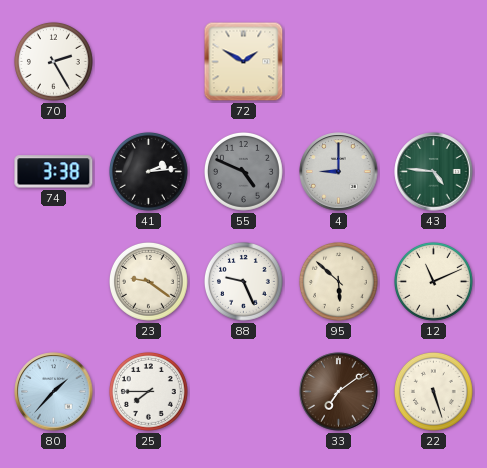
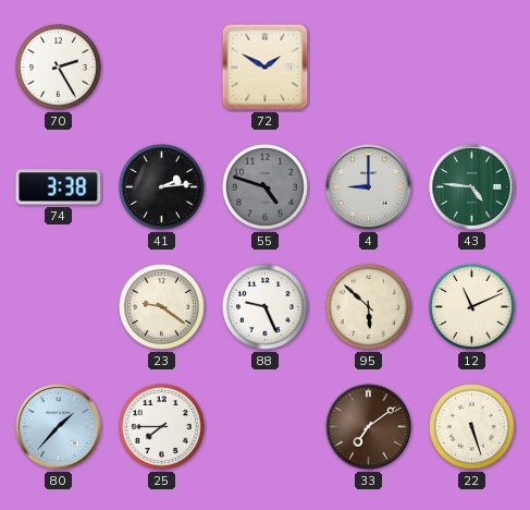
55: 4:49 -> 4:48
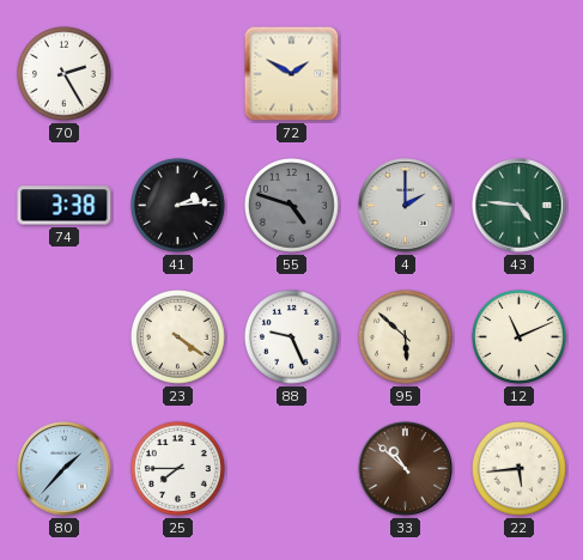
4: 9:00 -> 2:00
23: 9:21 -> 4:21
33: 7:09 -> 10:52
22: 5:27 -> 5:44
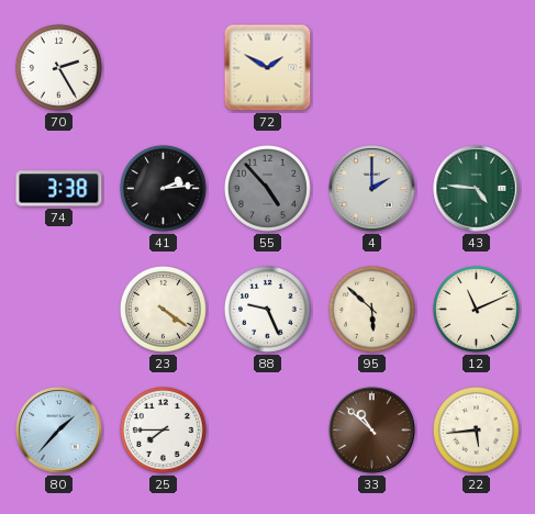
55: 4:48 -> 4:53
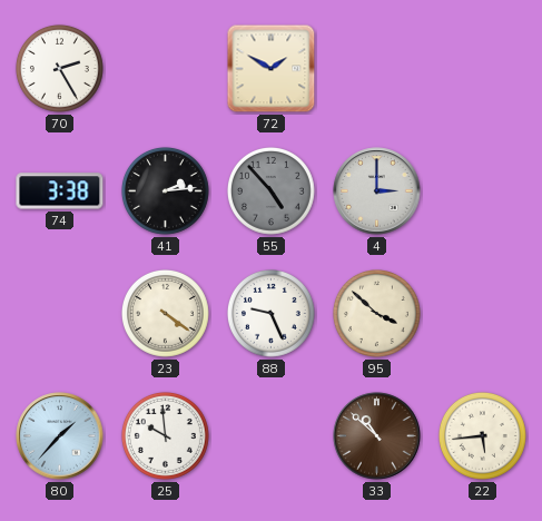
4: 2:00 -> 3:00
43: 4:46 -> none
95: 5:52 -> 3:52
12: 11:11 -> none
25: 7:45 -> 9:59
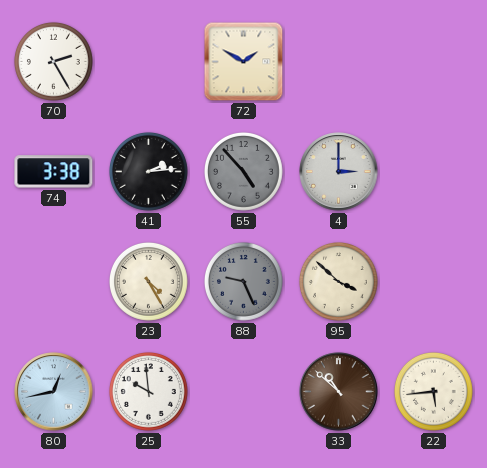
23: 4:21 -> 4:25
88 dial: white -> grey
80: 1:37 -> 12:43
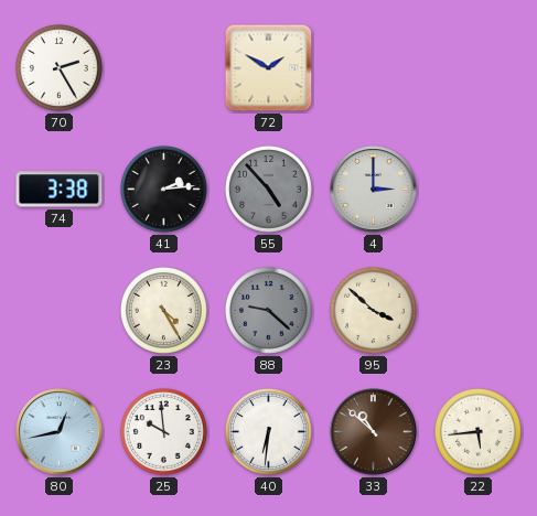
88: 9:26 -> 9:22
40: none -> 6:31
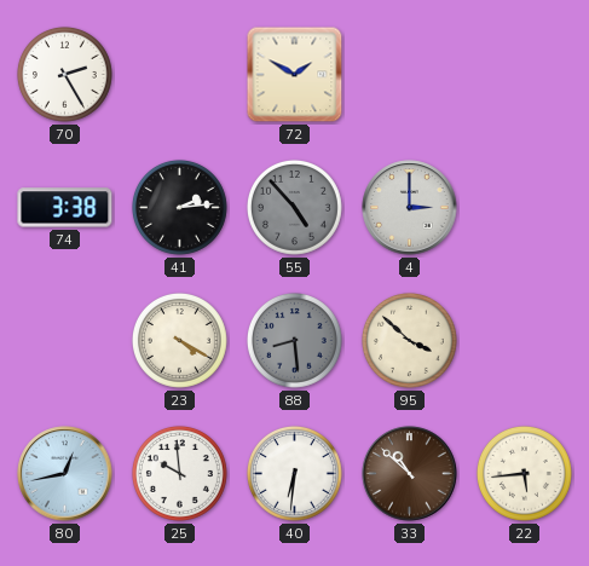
23: 4:25 -> 4:20
88: 9:22 -> 8:29
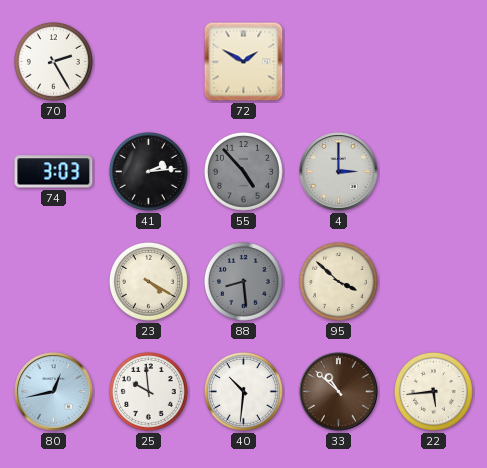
74: 3:38 -> 3:03
40: 6:31 -> 10:31
